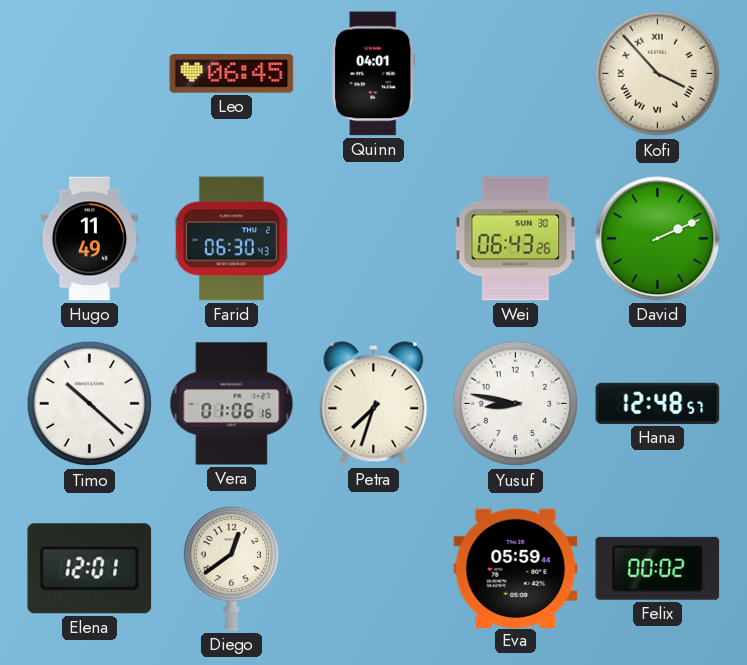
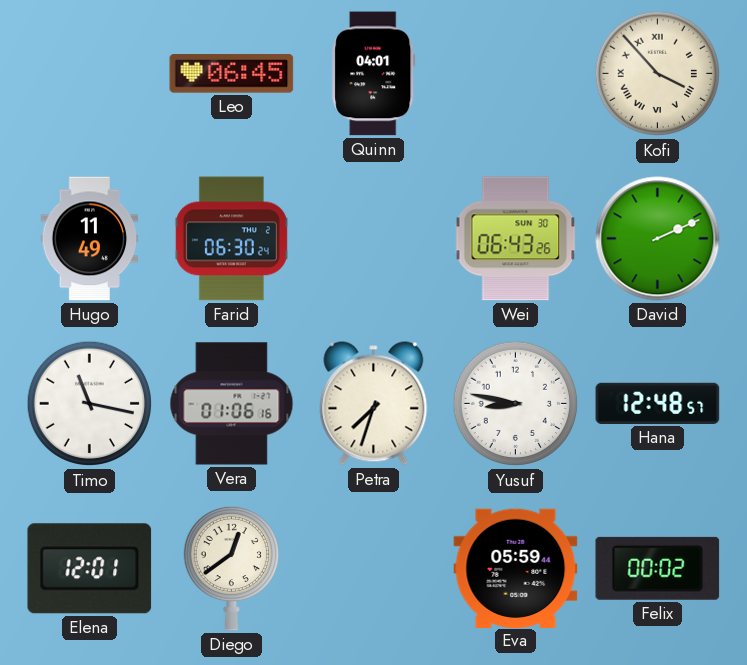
Farid: 06:30:43 -> 06:30:24
Timo: 10:22 -> 11:17
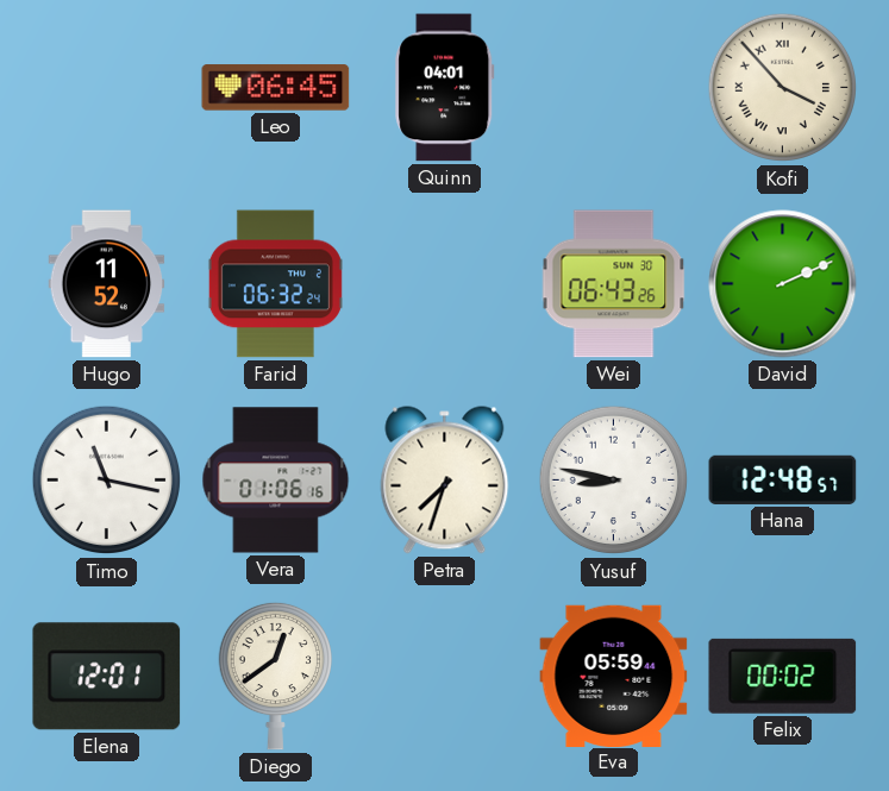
Hugo: 11:49 -> 11:52
Farid: 06:30 -> 06:32
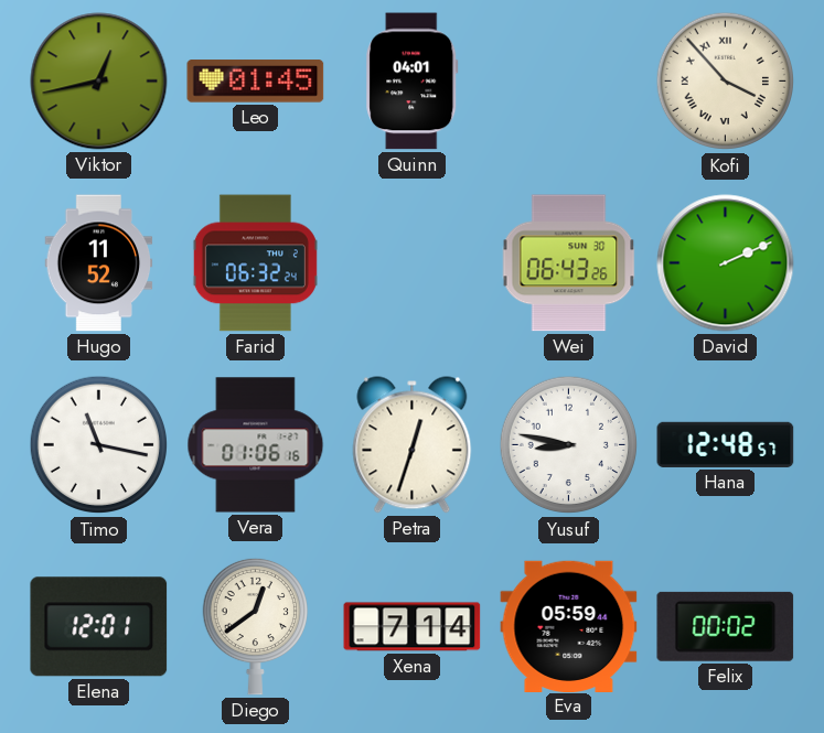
Viktor: none -> 12:43
Leo: 06:45 -> 01:45
Petra: 7:33 -> 12:33
Xena: none -> 7:14
